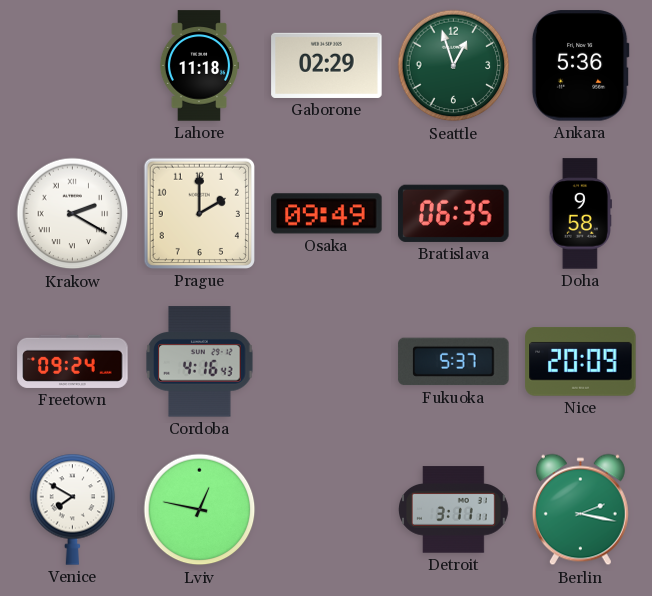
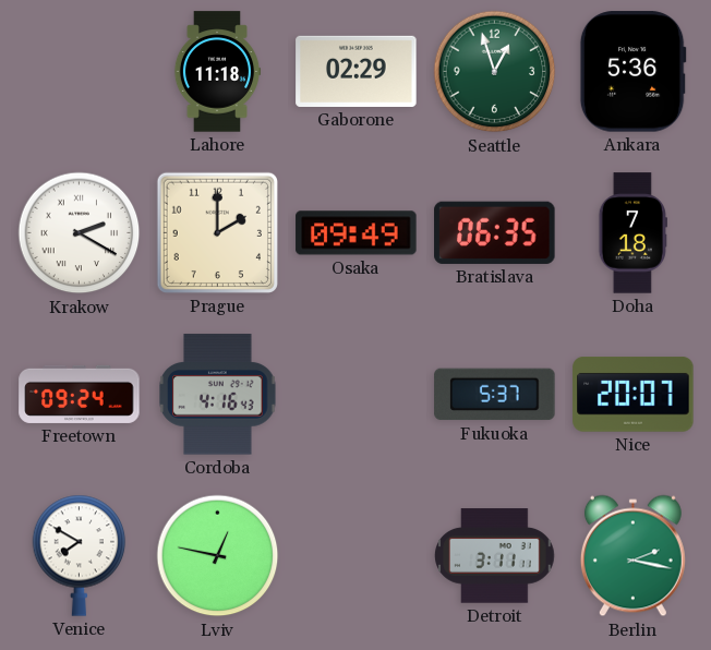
Doha: 9:58 -> 7:18
Nice: 20:09 -> 20:07
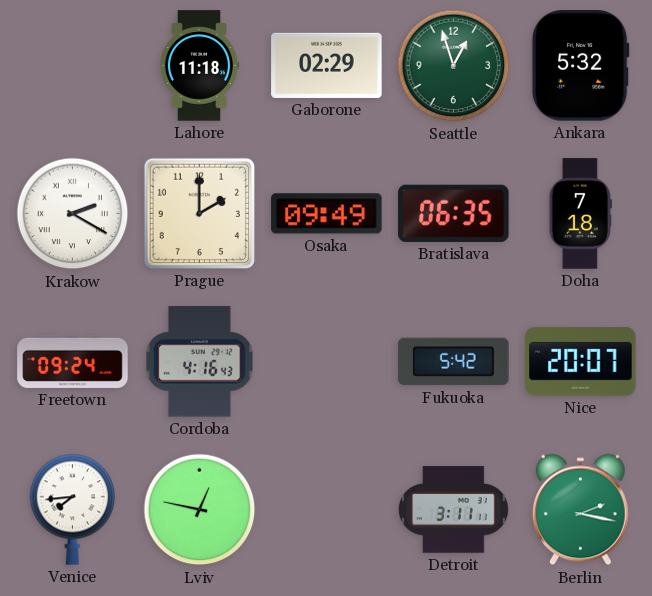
Ankara: 5:36 -> 5:32
Fukuoka: 5:37 -> 5:42
Venice: 7:50 -> 7:44
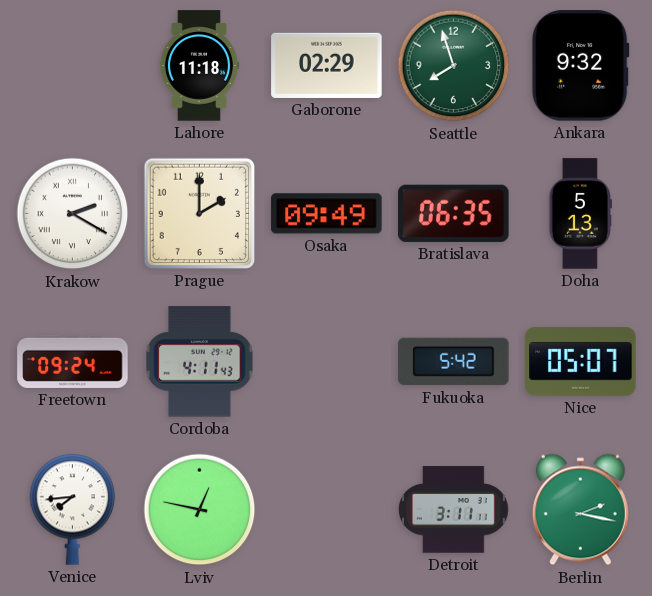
Seattle: 12:57 -> 7:57
Ankara: 5:32 -> 9:32
Doha: 7:18 -> 5:13
Cordoba: 4:16 -> 4:11
Nice: 20:07 -> 05:07
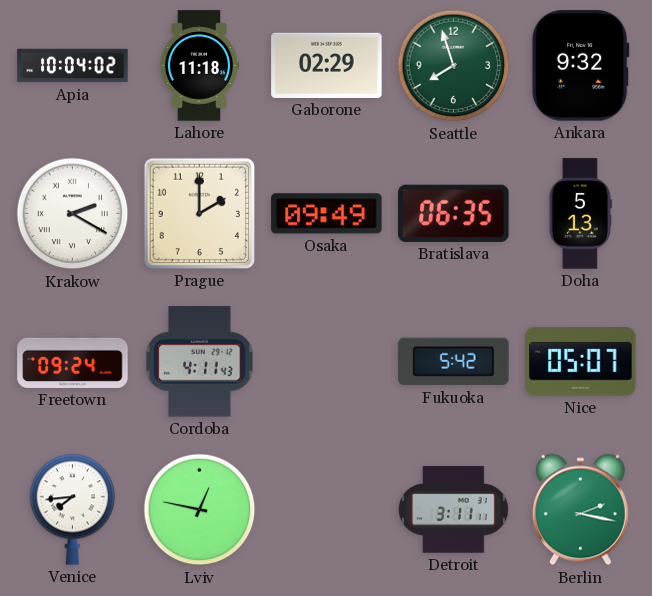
Apia: none -> 10:04
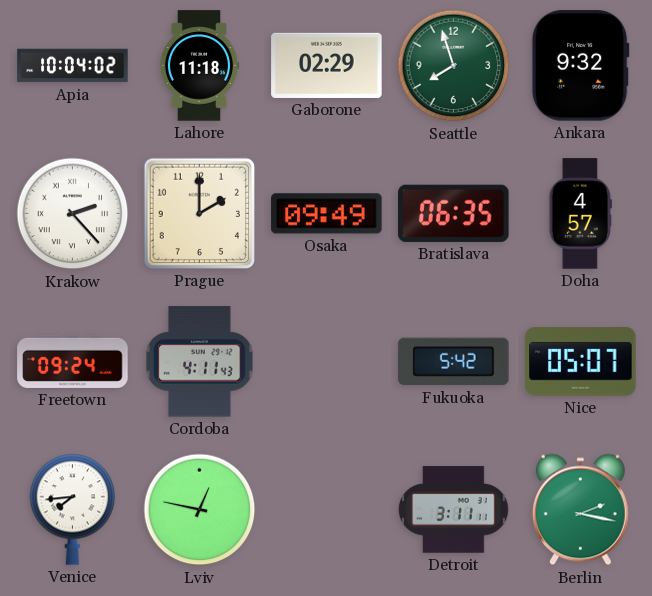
Krakow: 2:20 -> 2:23
Doha: 5:13 -> 4:57
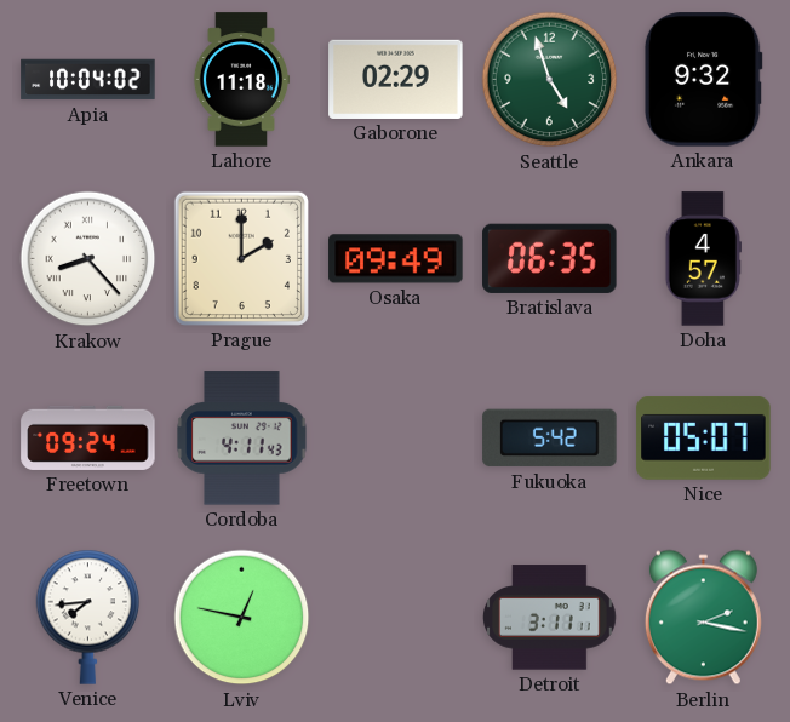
Seattle: 7:57 -> 4:57
Krakow: 2:23 -> 8:23
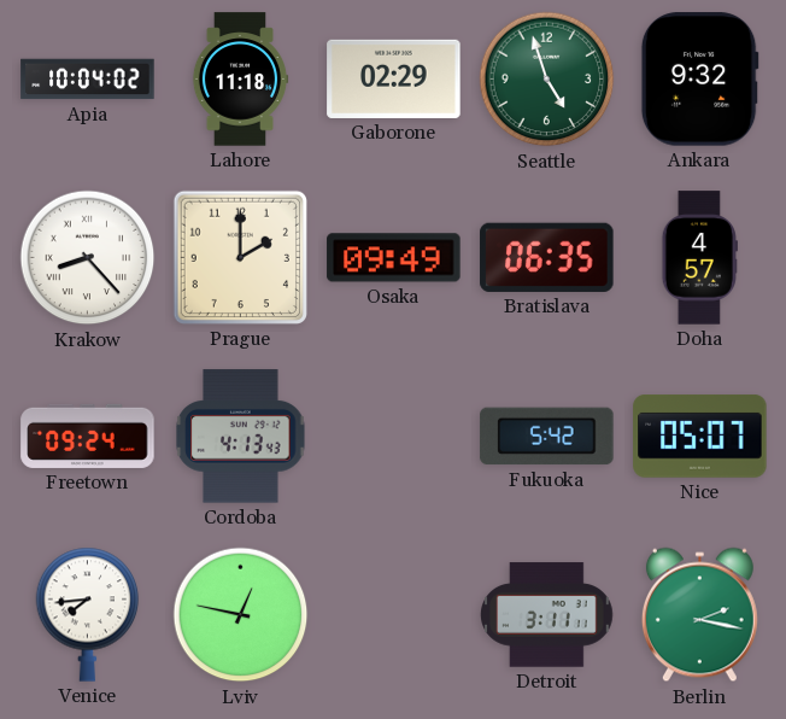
Cordoba: 4:11 -> 4:13
